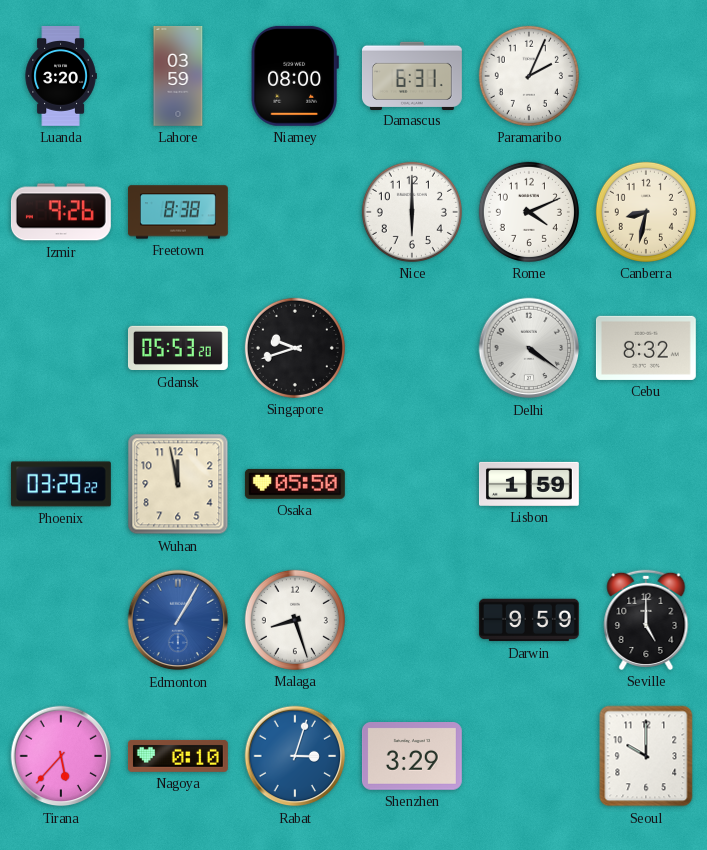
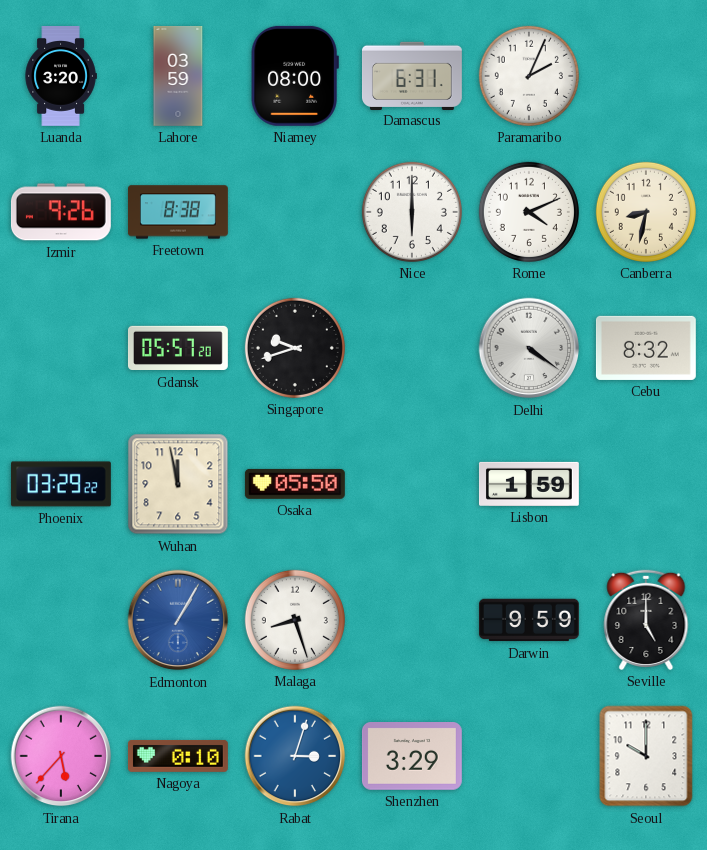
Gdansk: 05:53 -> 05:57
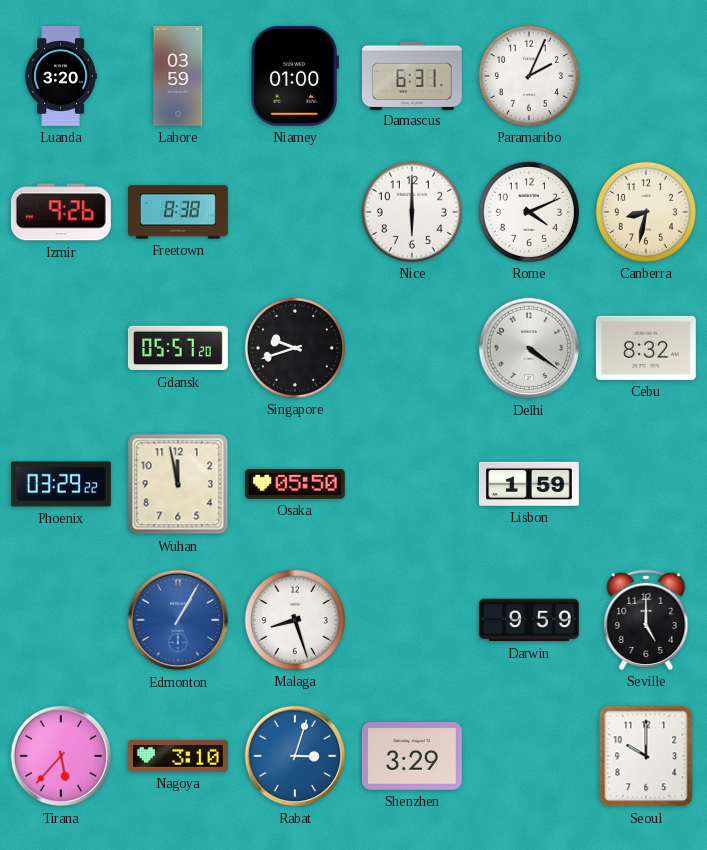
Niamey: 08:00 -> 01:00
Nagoya: 0:10 -> 3:10
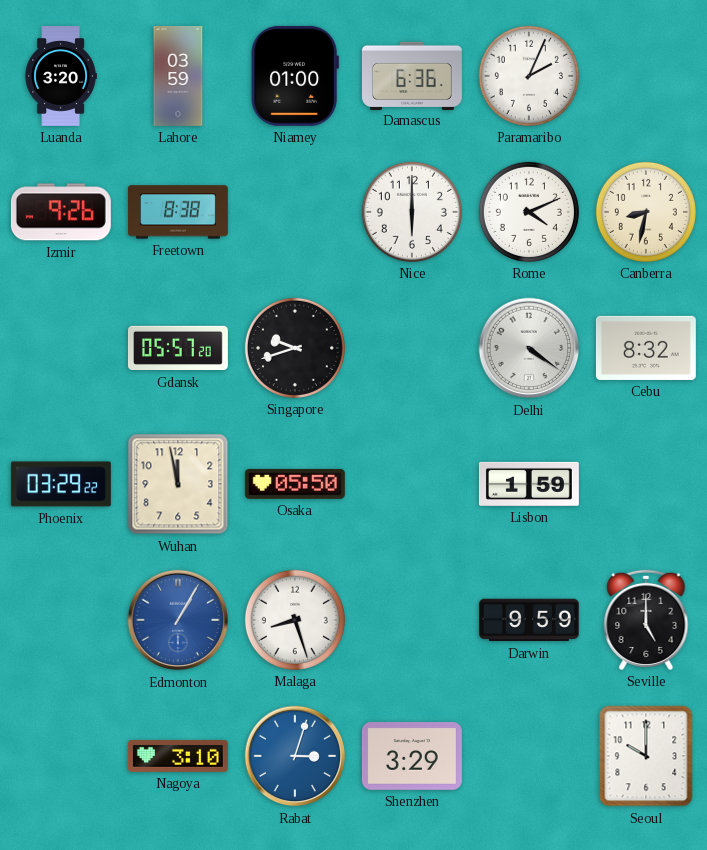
Damascus: 6:31 -> 6:36
Tirana: 5:37 -> none
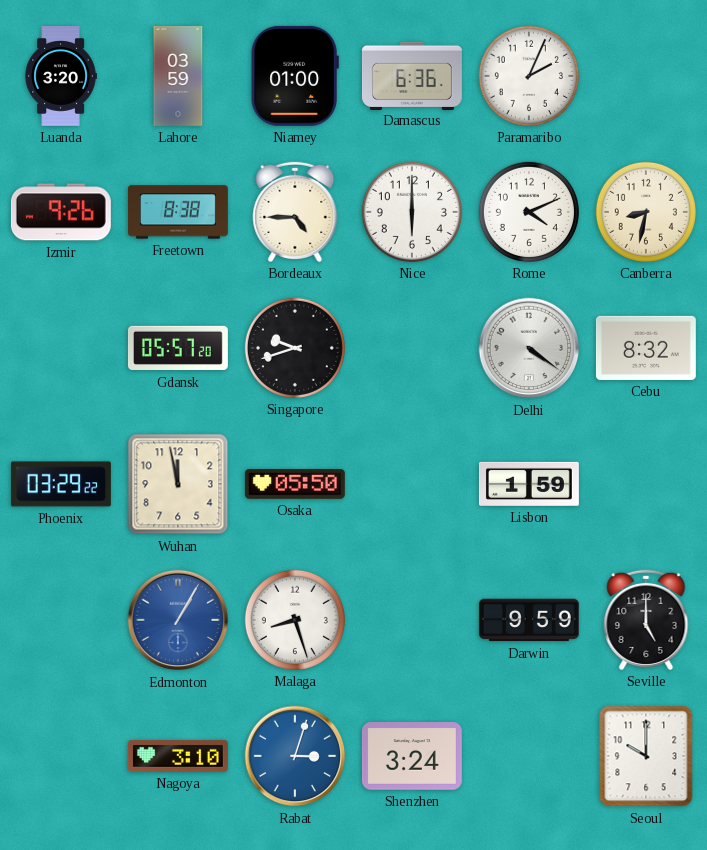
Bordeaux: none -> 4:45
Shenzhen: 3:29 -> 3:24
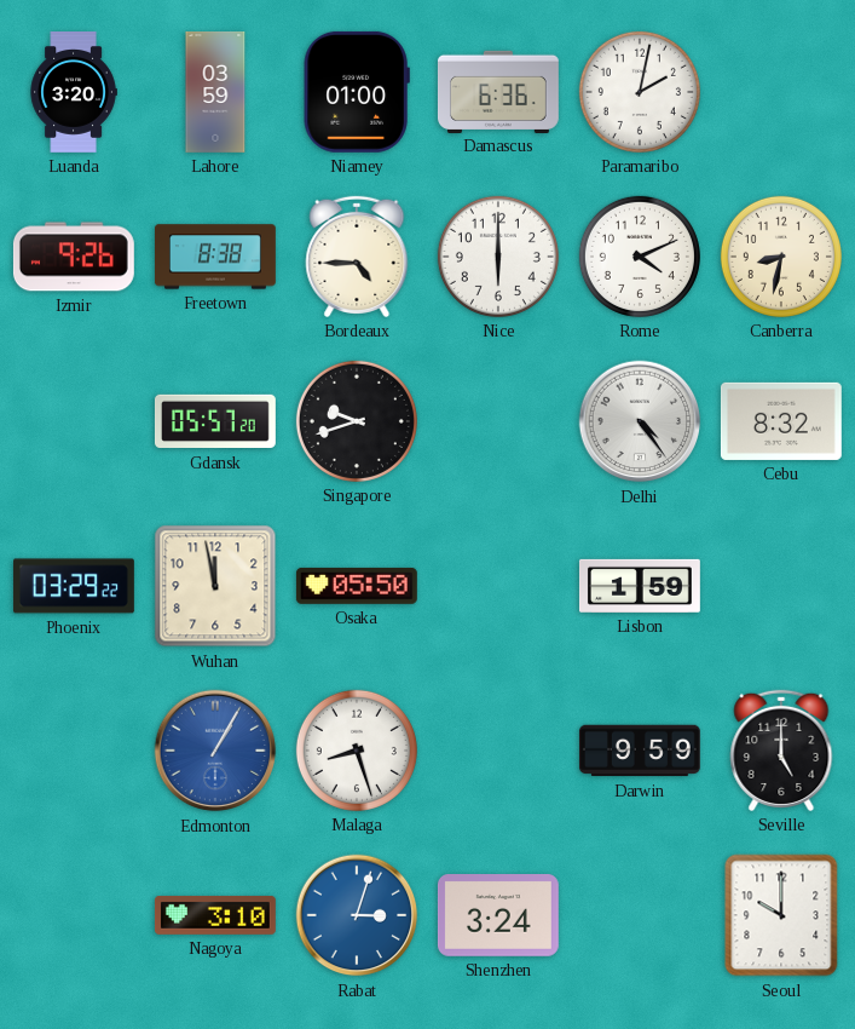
Paramaribo: 2:04 -> 2:02
Delhi: 4:21 -> 4:24
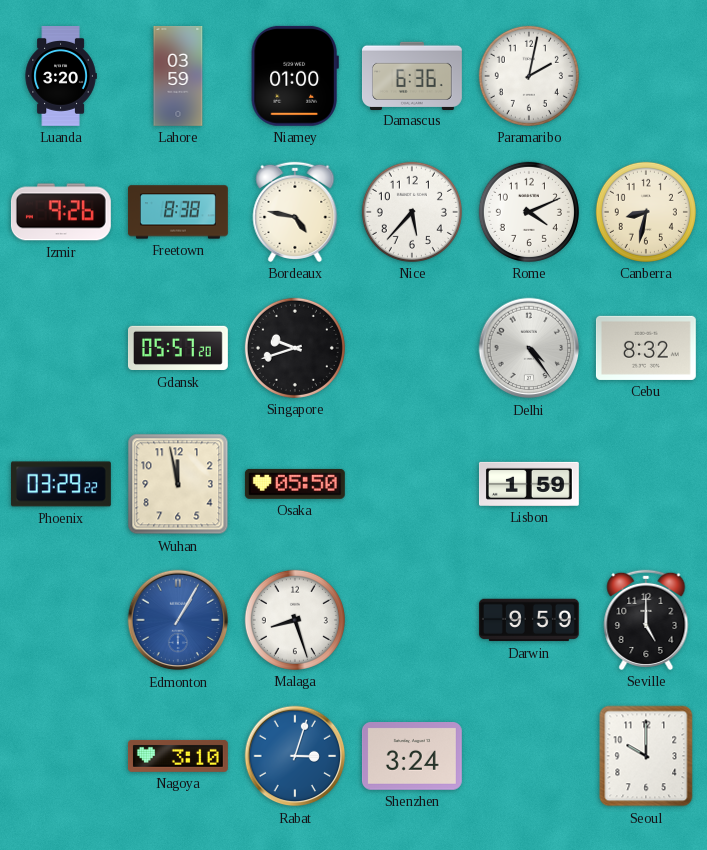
Bordeaux: 4:45 -> 4:47
Nice: 6:00 -> 5:37
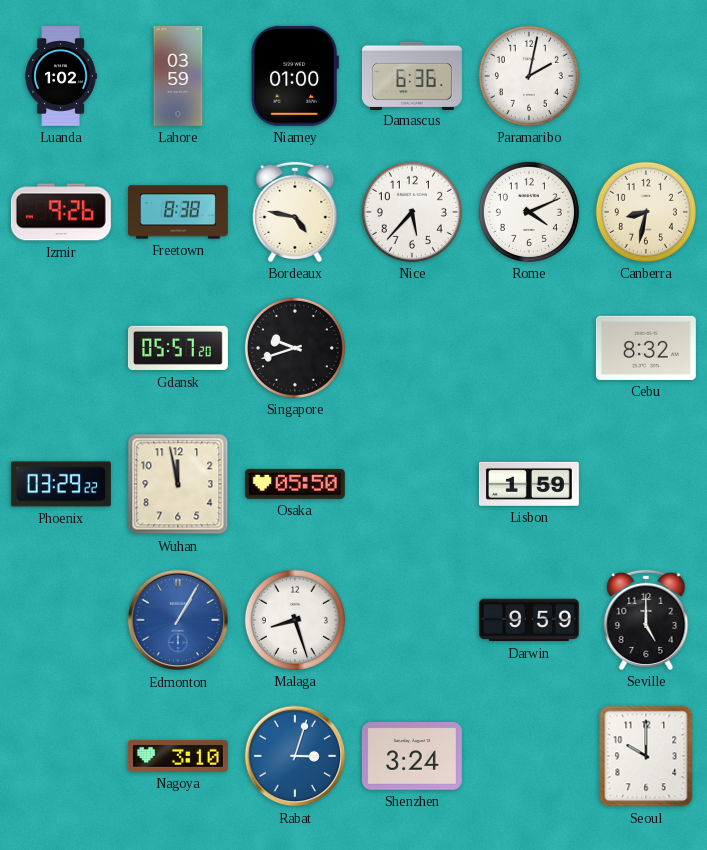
Luanda: 3:20 -> 1:02
Delhi: 4:24 -> none
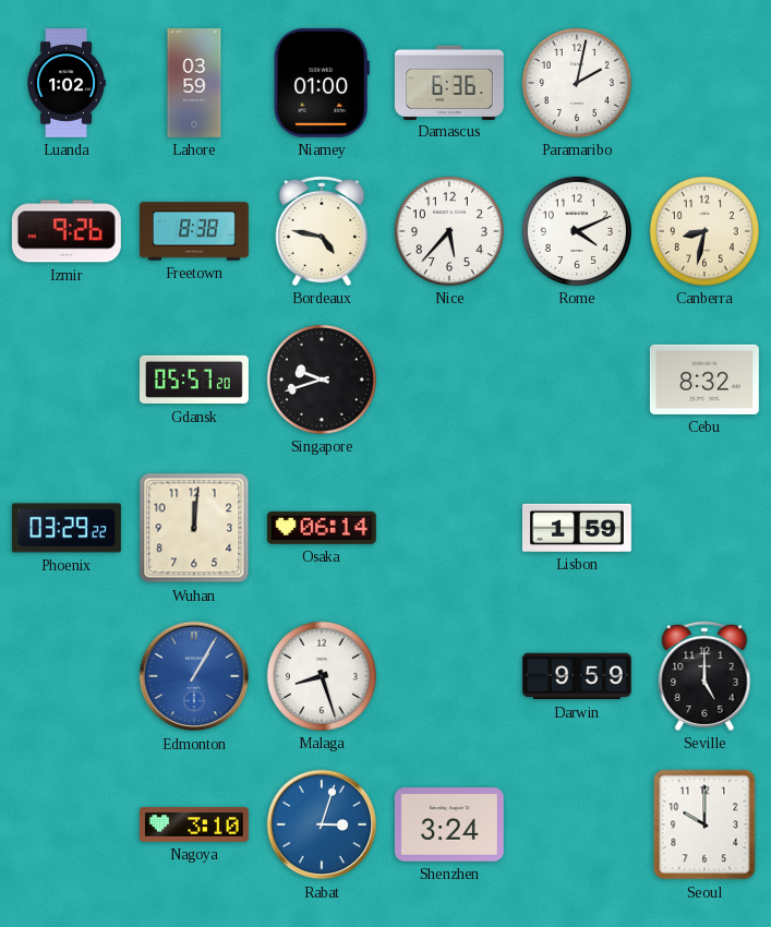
Wuhan: 11:58 -> 12:01
Osaka: 05:50 -> 06:14
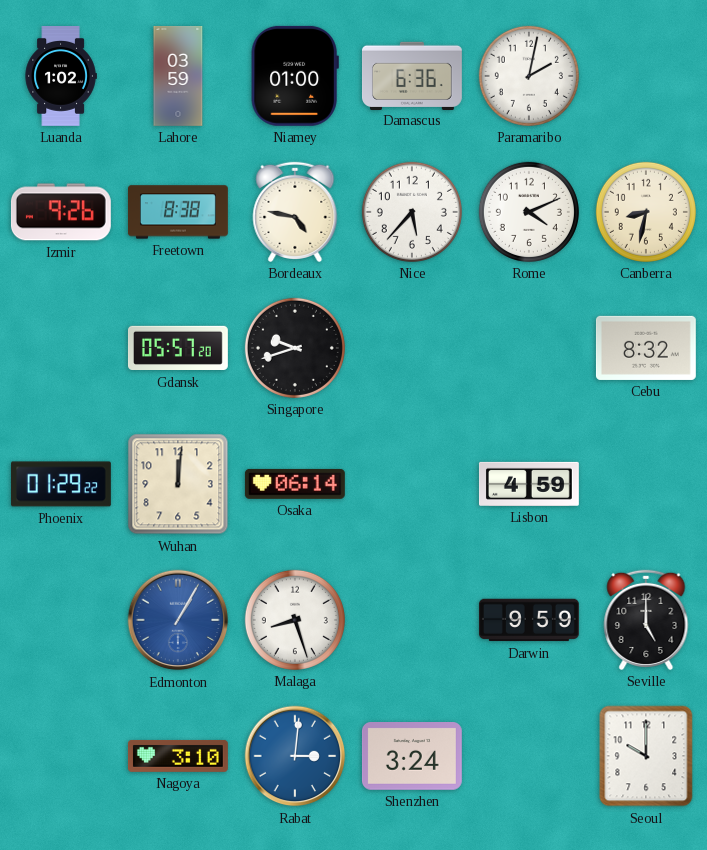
Phoenix: 03:29 -> 01:29
Lisbon: 1:59 -> 4:59
Rabat: 3:03 -> 3:01
